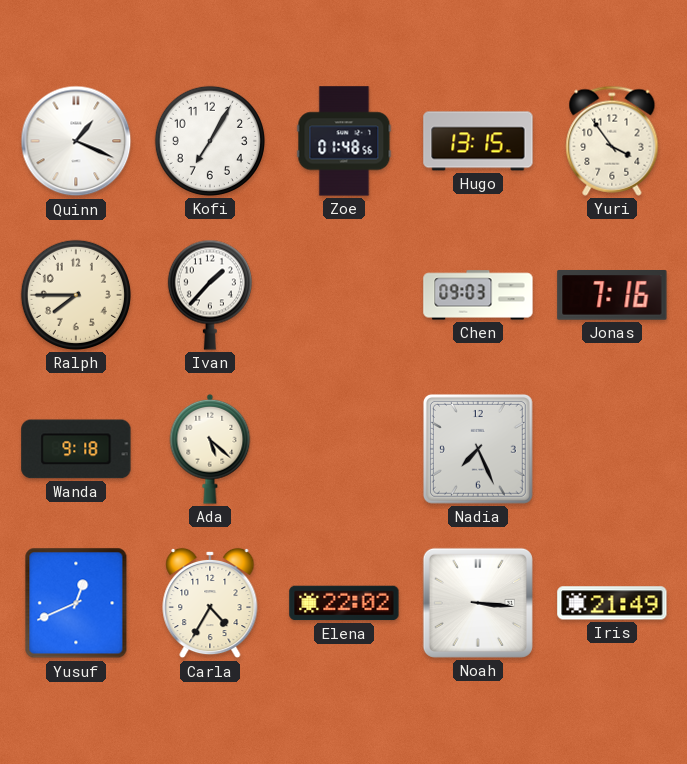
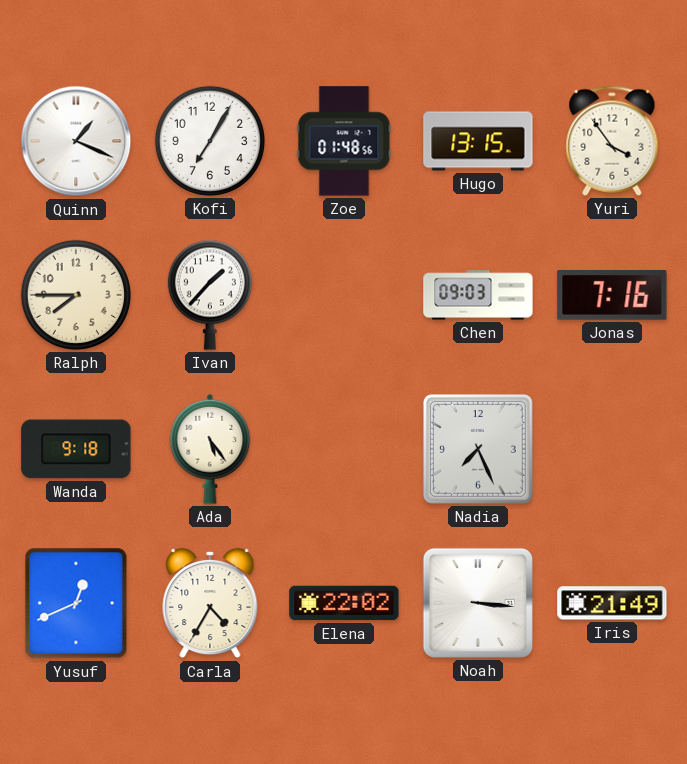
Ada: 5:22 -> 5:24
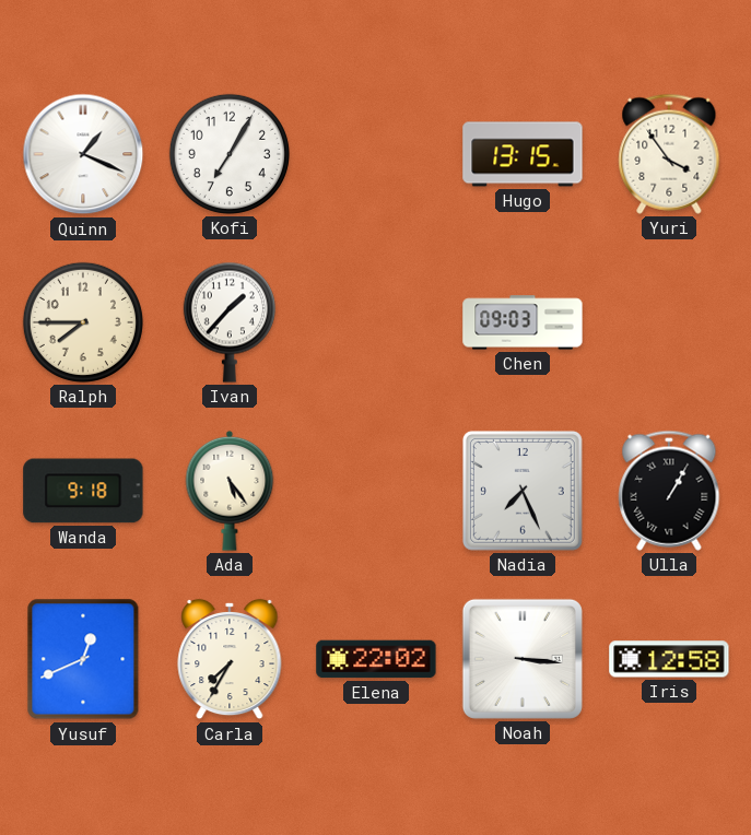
Zoe: 01:48 -> none
Jonas: 7:16 -> none
Ulla: none -> 1:05
Carla: 4:35 -> 7:35
Iris: 21:49 -> 12:58
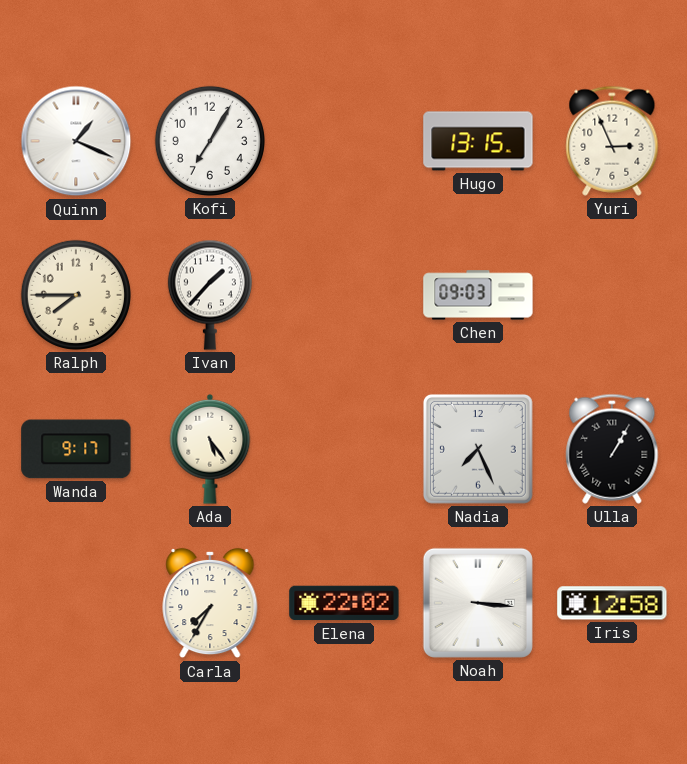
Yuri: 3:54 -> 2:56
Wanda: 9:18 -> 9:17
Yusuf: 12:41 -> none
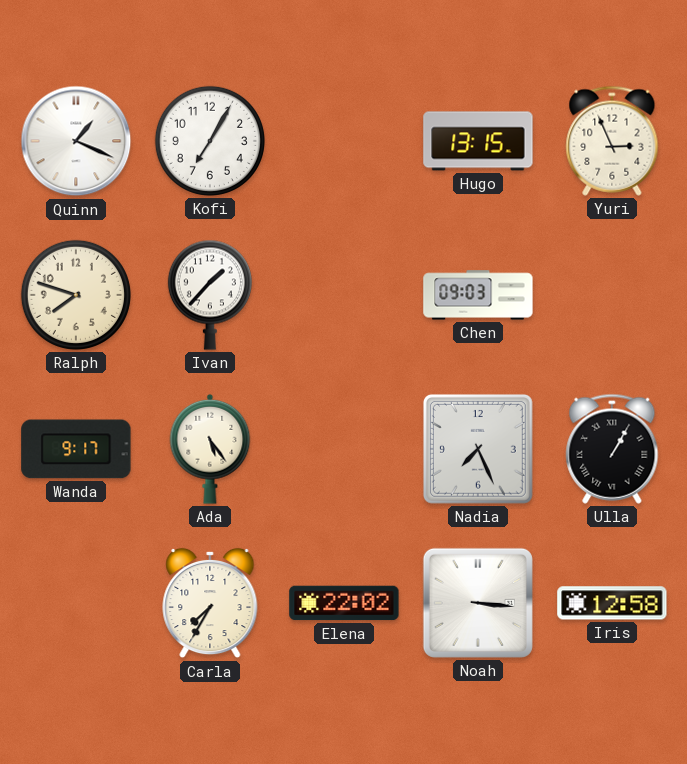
Ralph: 7:45 -> 7:48
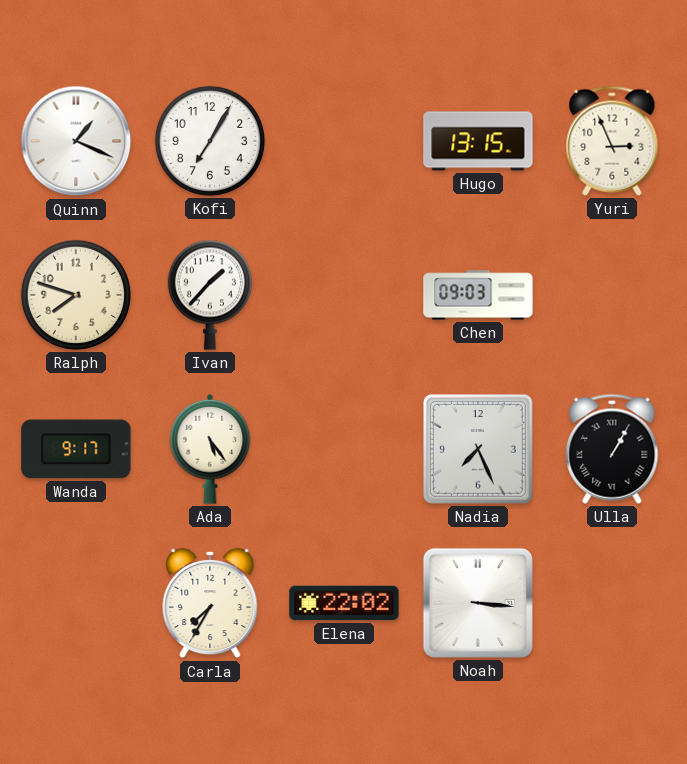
Iris: 12:58 -> none
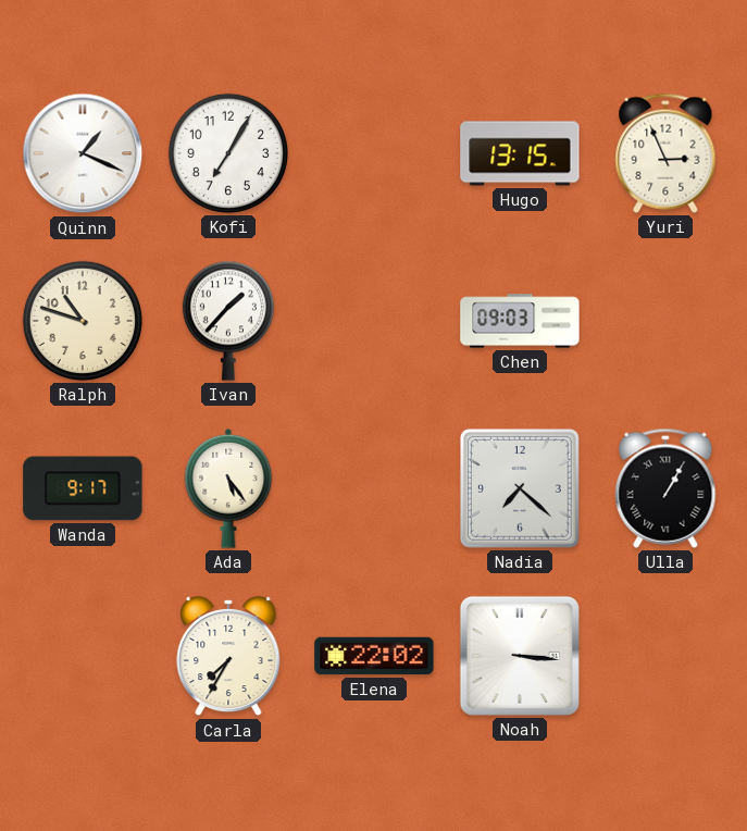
Ralph: 7:48 -> 10:48
Nadia: 7:26 -> 7:22
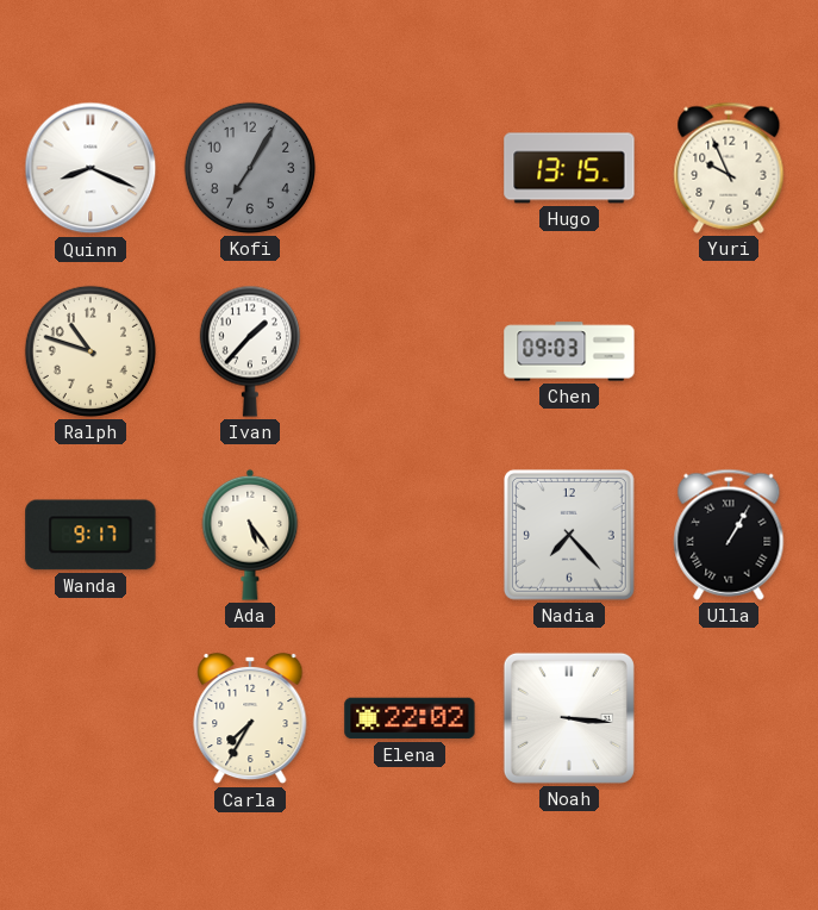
Quinn: 1:19 -> 8:19
Kofi dial: white -> grey
Yuri: 2:56 -> 9:56
Nadia: 7:22 -> 7:23
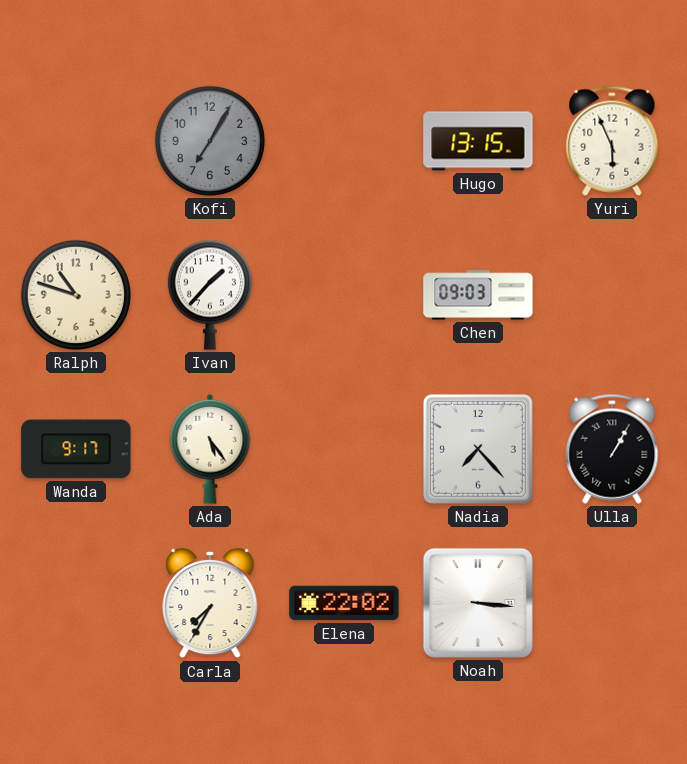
Quinn: 8:19 -> none
Yuri: 9:56 -> 5:56
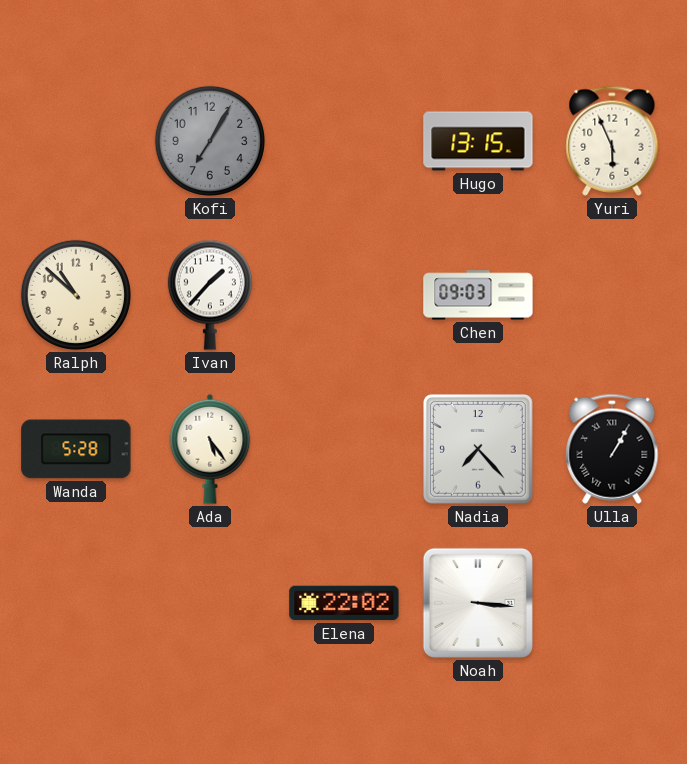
Ralph: 10:48 -> 10:52
Wanda: 9:17 -> 5:28
Carla: 7:35 -> none
